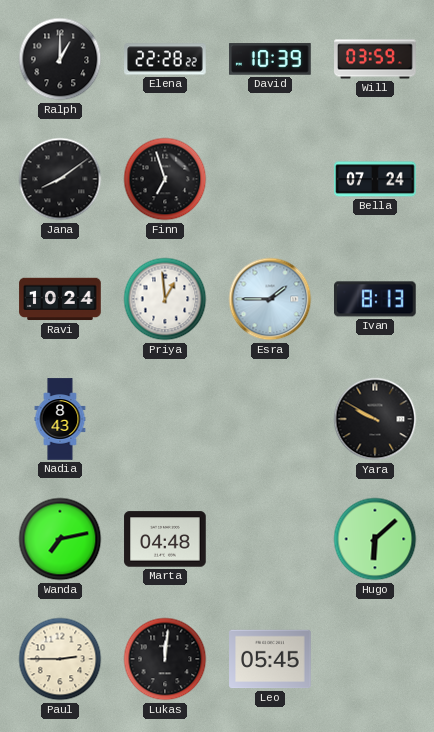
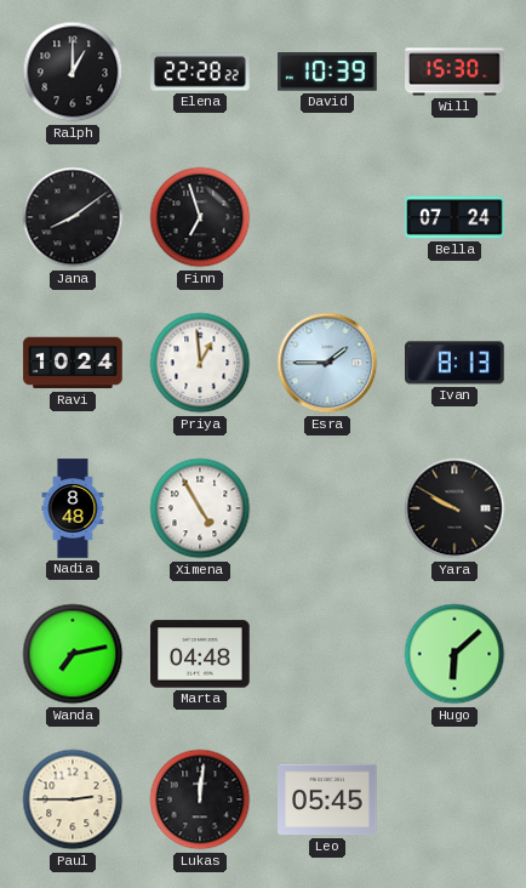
Will: 03:59 -> 15:30
Nadia: 8:43 -> 8:48
Ximena: none -> 4:55
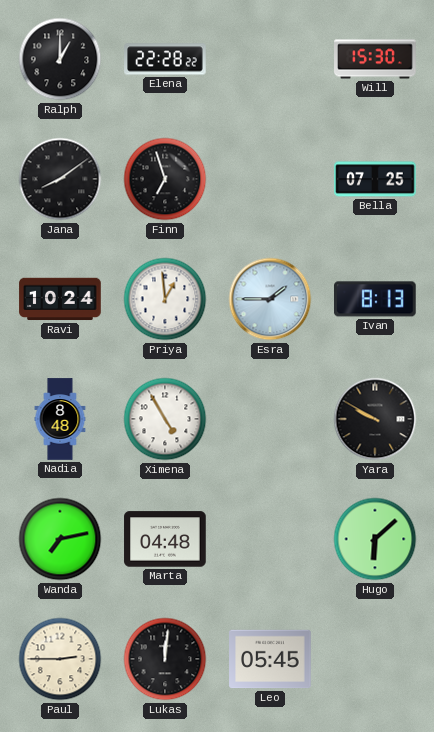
David: 10:39 -> none
Bella: 07:24 -> 07:25
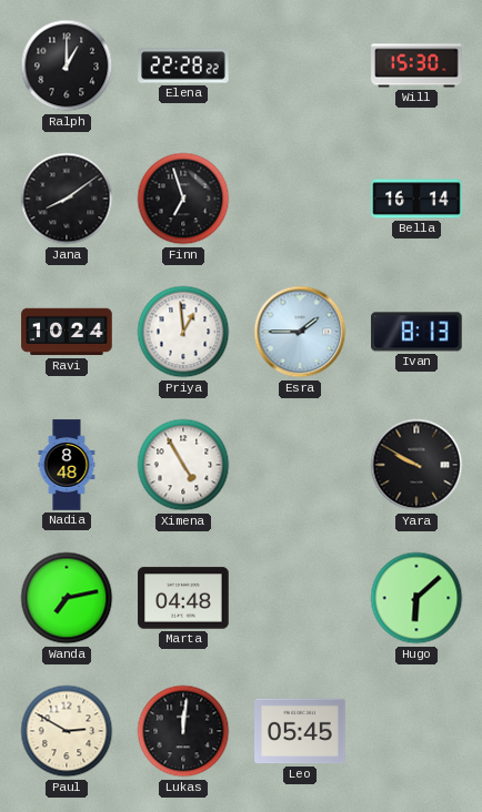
Bella: 07:25 -> 16:14
Paul: 2:45 -> 2:50
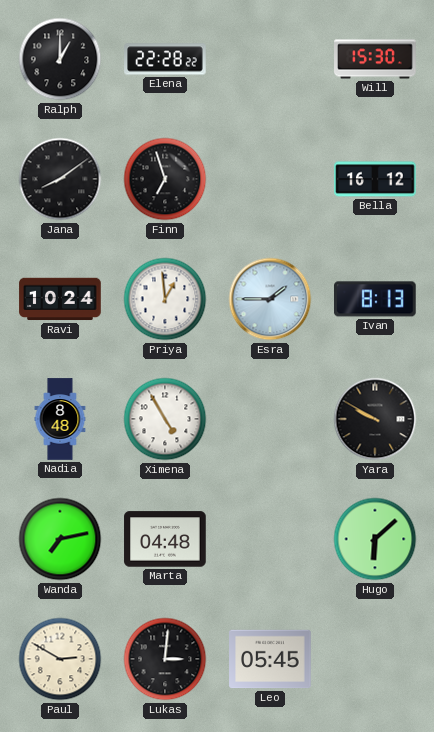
Bella: 16:14 -> 16:12
Lukas: 12:01 -> 3:01
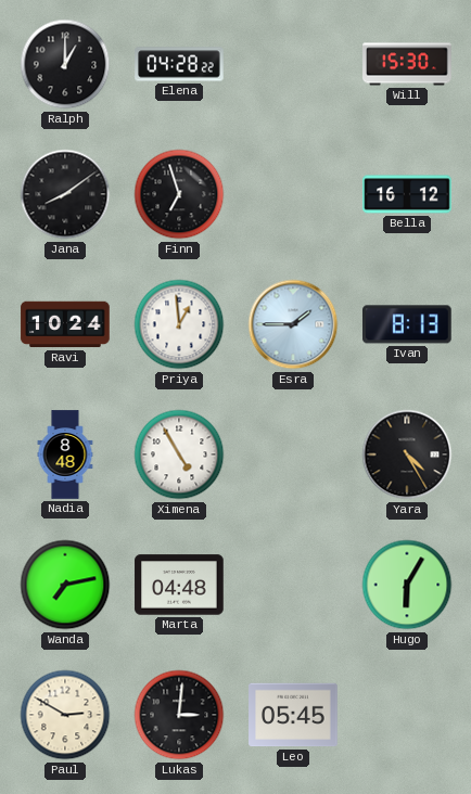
Elena: 22:28 -> 04:28
Yara: 9:50 -> 4:25
Hugo: 6:08 -> 6:05
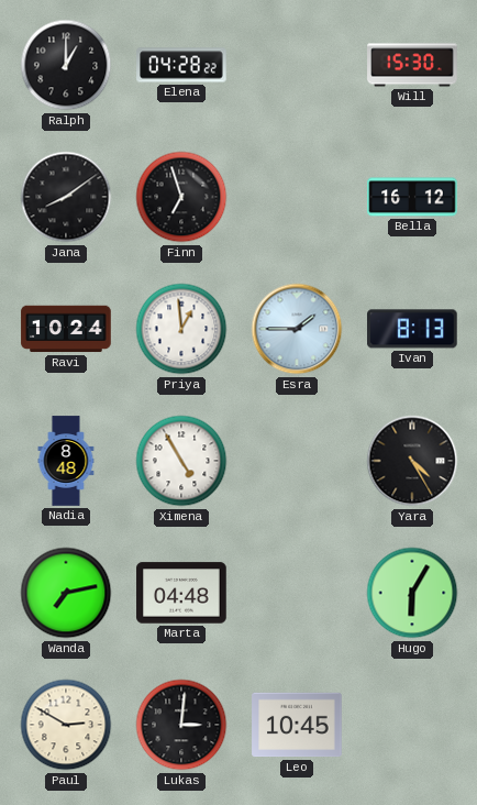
Leo: 05:45 -> 10:45
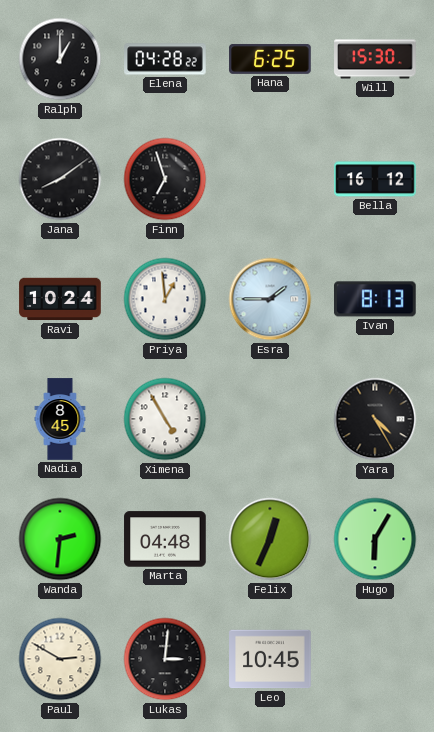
Hana: none -> 6:25
Nadia: 8:48 -> 8:45
Wanda: 7:13 -> 2:31
Felix: none -> 12:34
